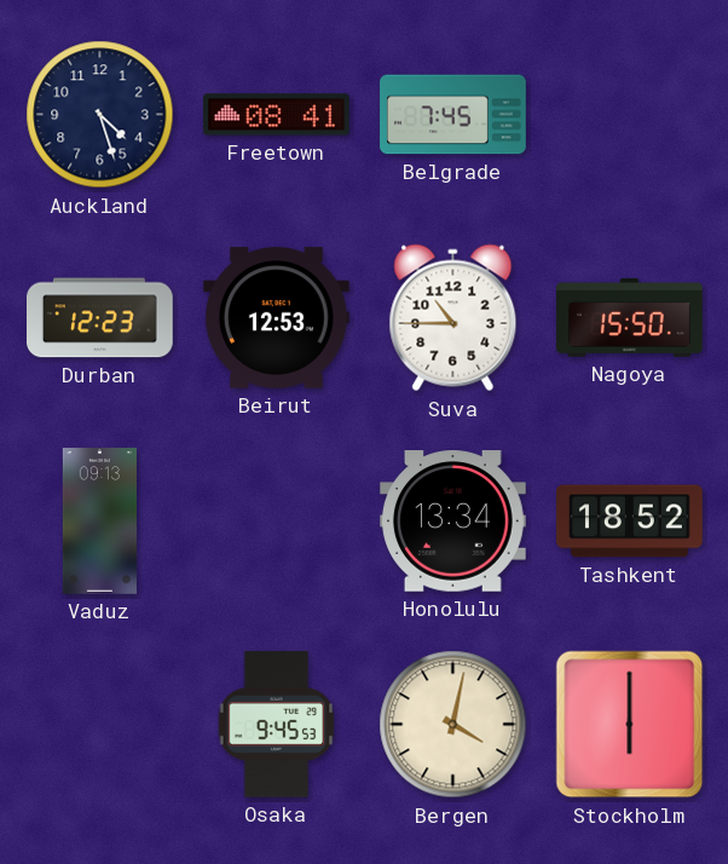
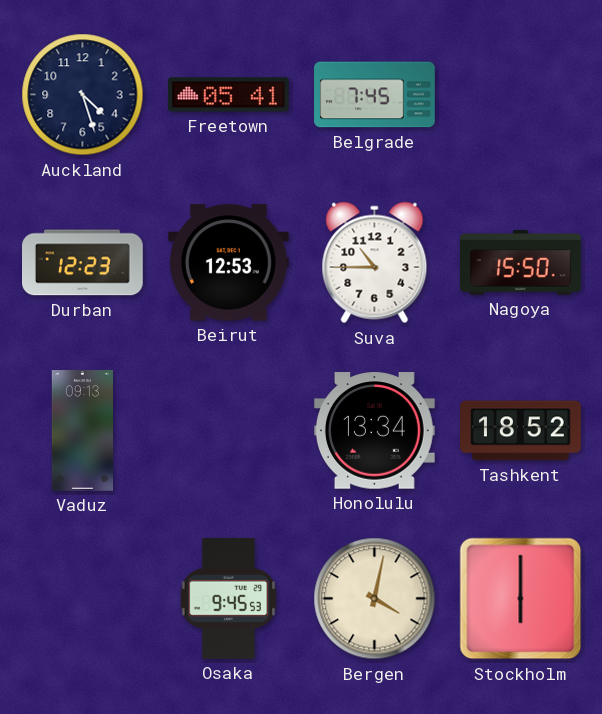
Freetown: 08:41 -> 05:41
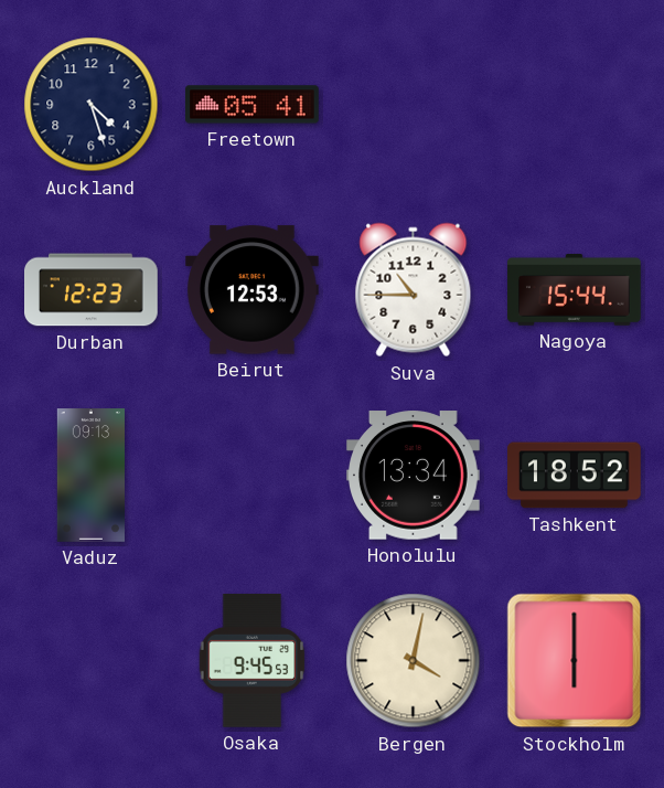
Belgrade: 7:45 -> none
Nagoya: 15:50 -> 15:44
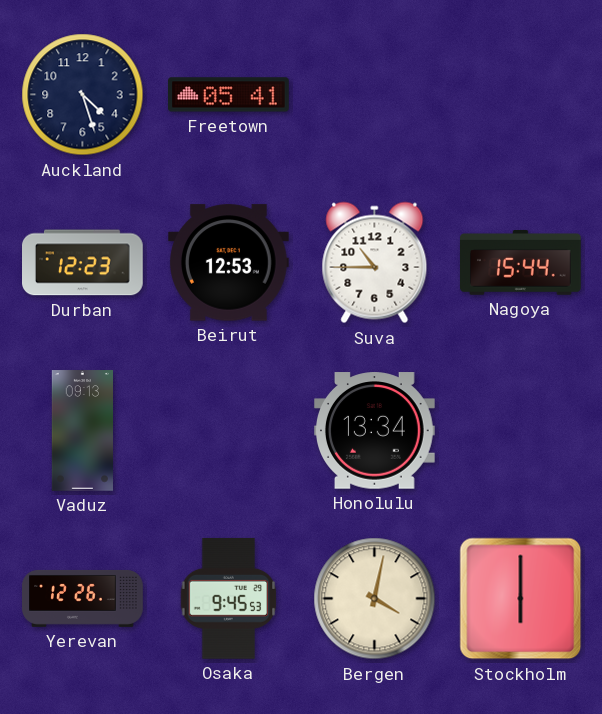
Tashkent: 18:52 -> none
Yerevan: none -> 12:26
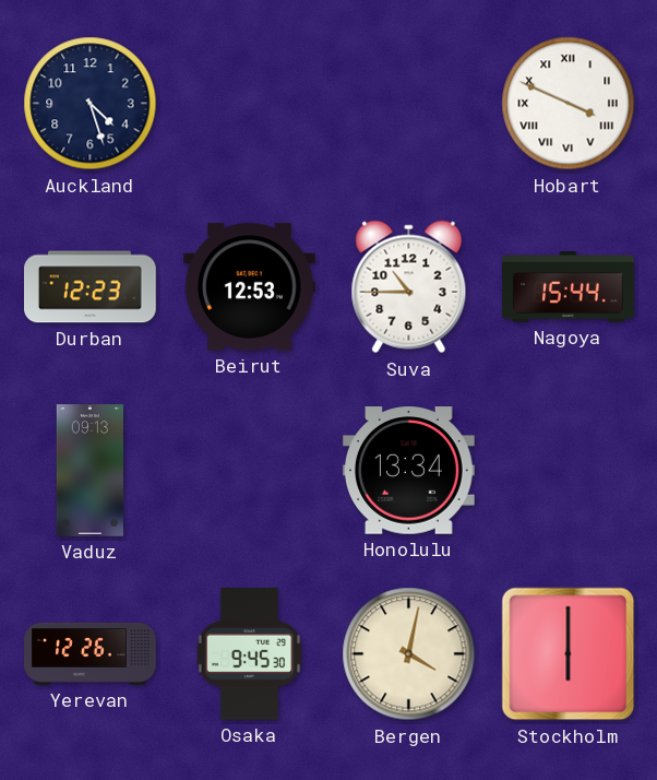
Freetown: 05:41 -> none
Hobart: none -> 3:49
Osaka: 9:45:53 -> 9:45:30
